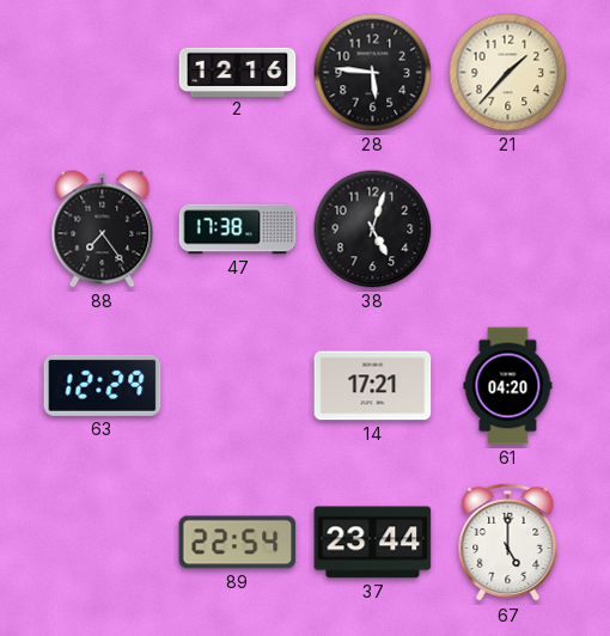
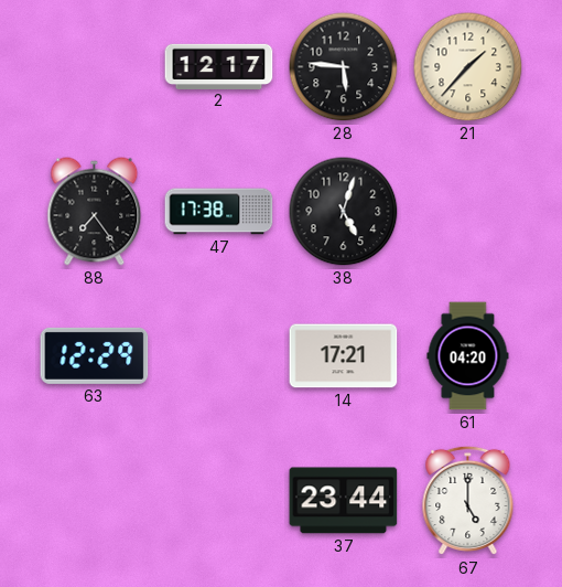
2: 12:16 -> 12:17
89: 22:54 -> none
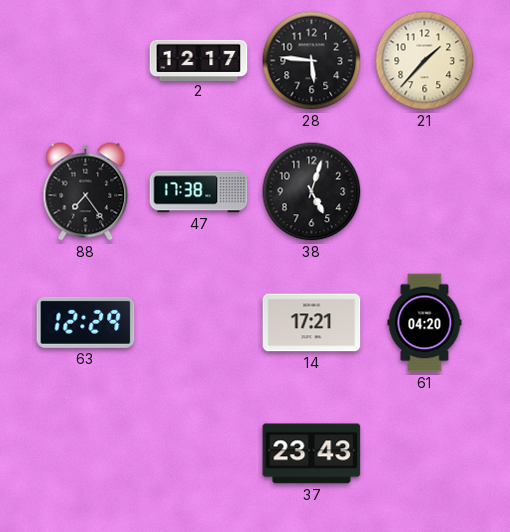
37: 23:44 -> 23:43
67: 5:00 -> none
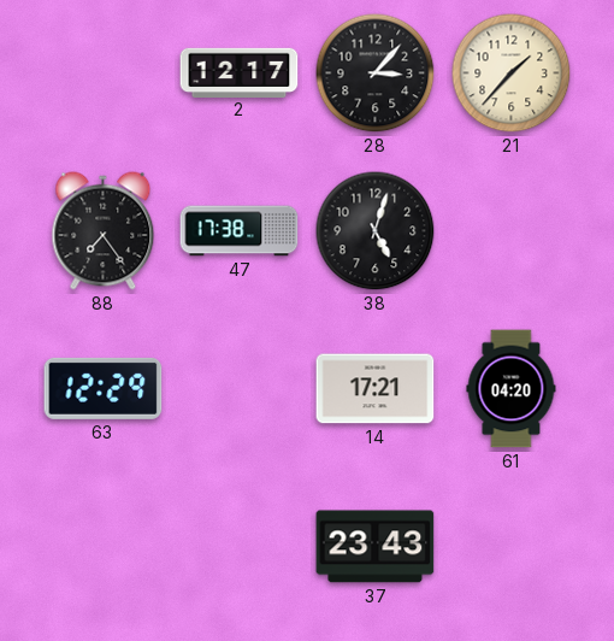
28: 5:46 -> 3:07
